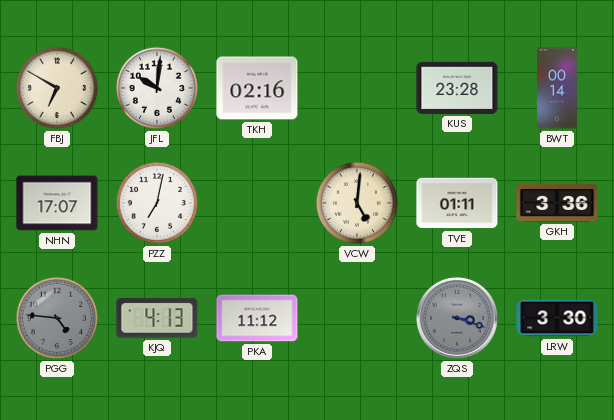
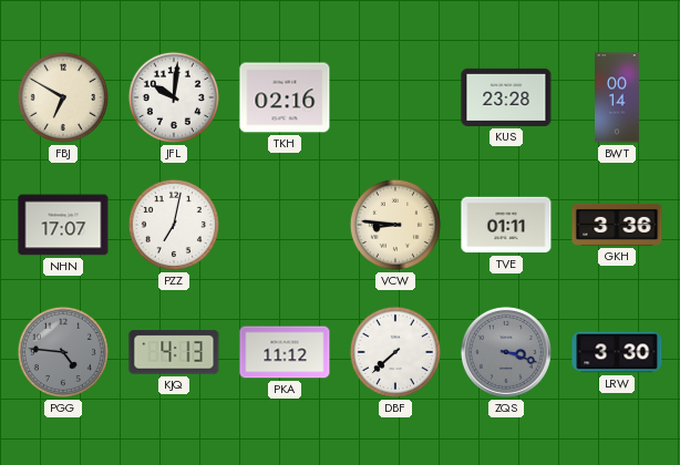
VCW: 5:01 -> 8:46
DBF: none -> 7:38
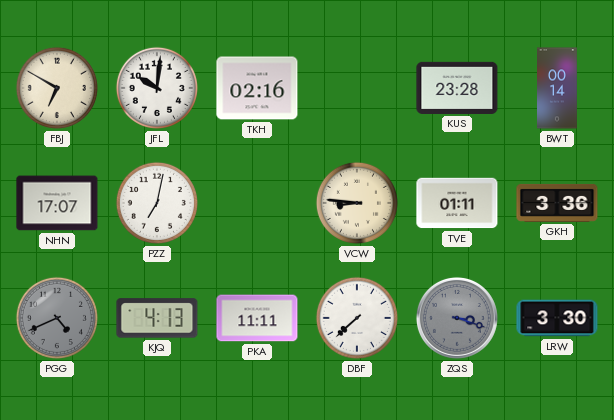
PGG: 4:46 -> 4:41
PKA: 11:12 -> 11:11
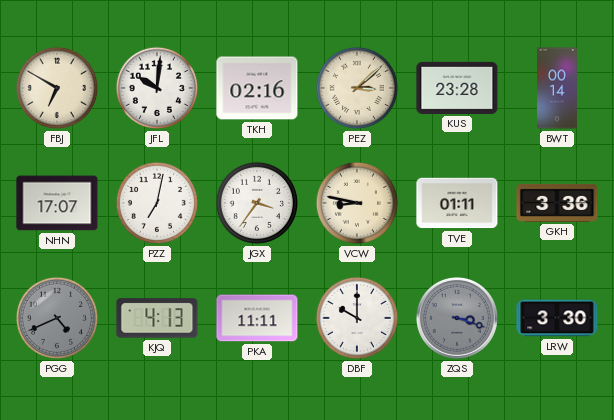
PEZ: none -> 3:08
JGX: none -> 3:36
VCW: 8:46 -> 8:47
DBF: 7:38 -> 10:00
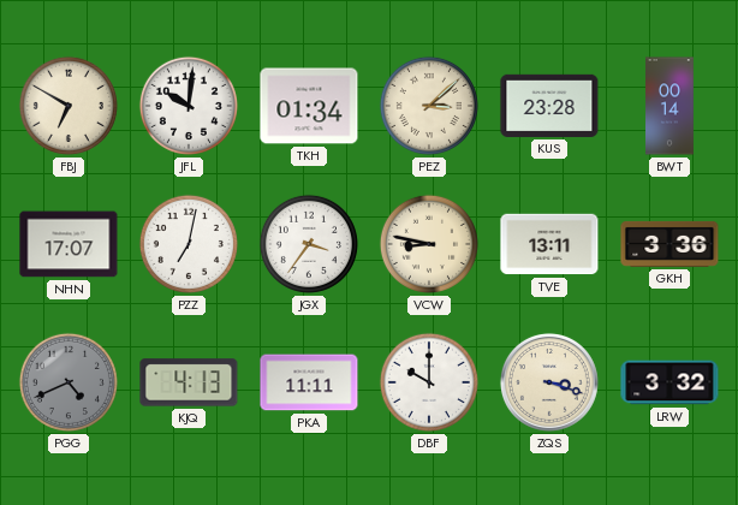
TKH: 02:16 -> 01:34
TVE: 01:11 -> 13:11
ZQS dial: grey -> cream
LRW: 3:30 -> 3:32
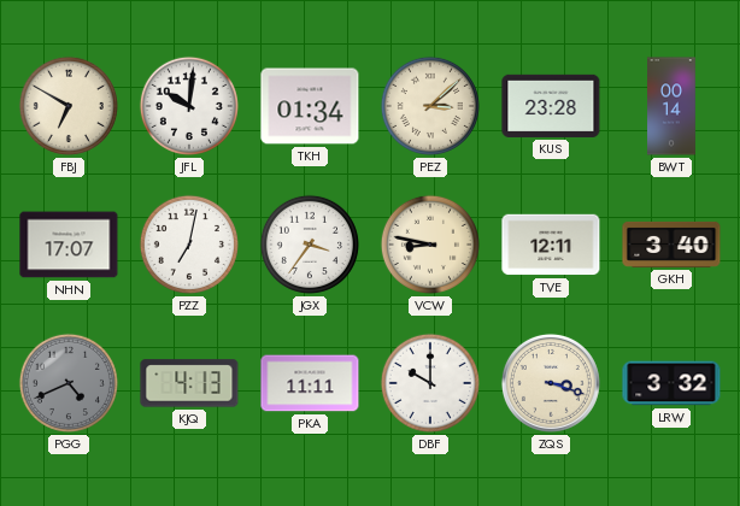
TVE: 13:11 -> 12:11
GKH: 3:36 -> 3:40
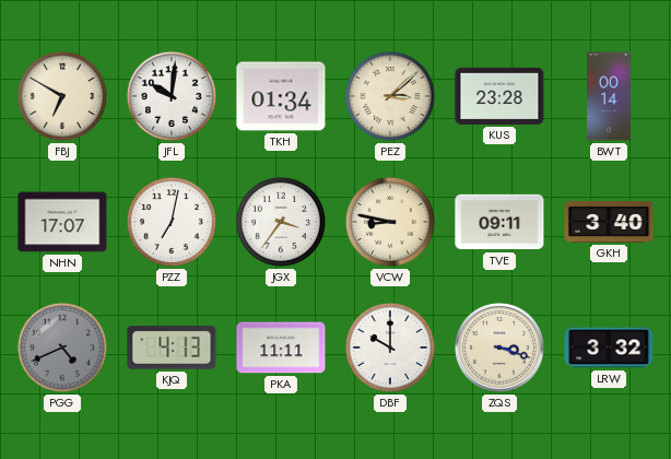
TVE: 12:11 -> 09:11
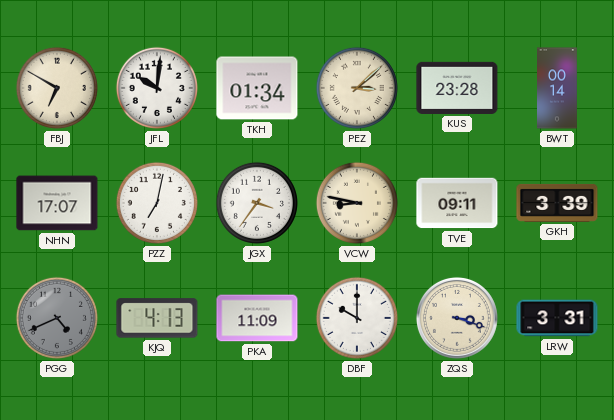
GKH: 3:40 -> 3:39
PKA: 11:11 -> 11:09
LRW: 3:32 -> 3:31
